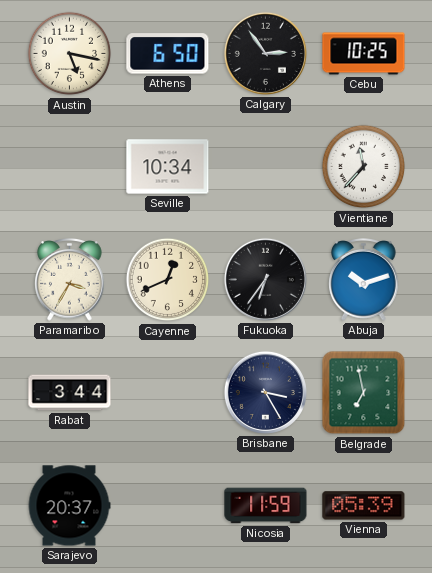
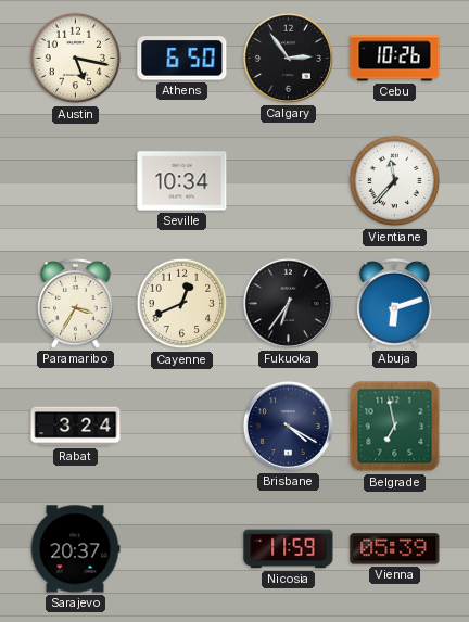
Cebu: 10:25 -> 10:26
Abuja: 10:12 -> 6:12
Rabat: 3:44 -> 3:24
Brisbane: 3:25 -> 4:20
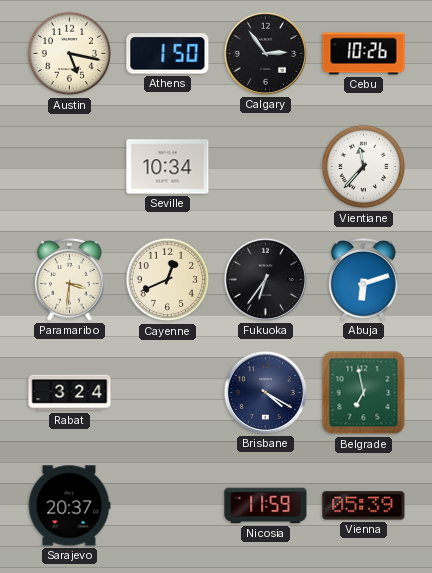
Athens: 6:50 -> 1:50
Paramaribo: 3:35 -> 3:31
